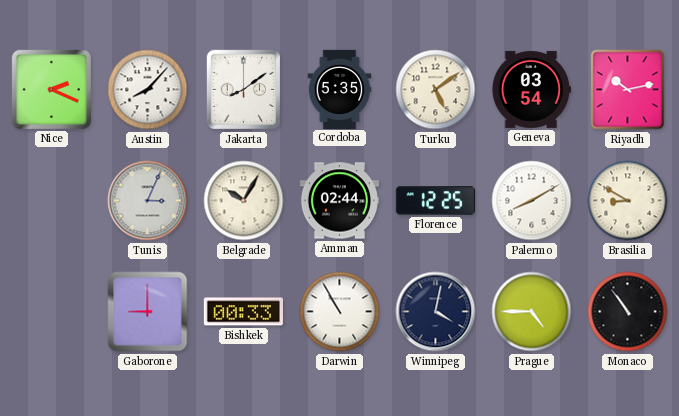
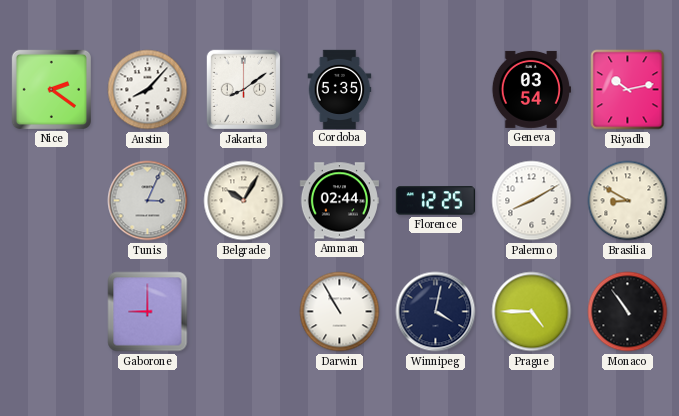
Nice: 2:19 -> 2:21
Turku: 5:09 -> none
Bishkek: 00:33 -> none
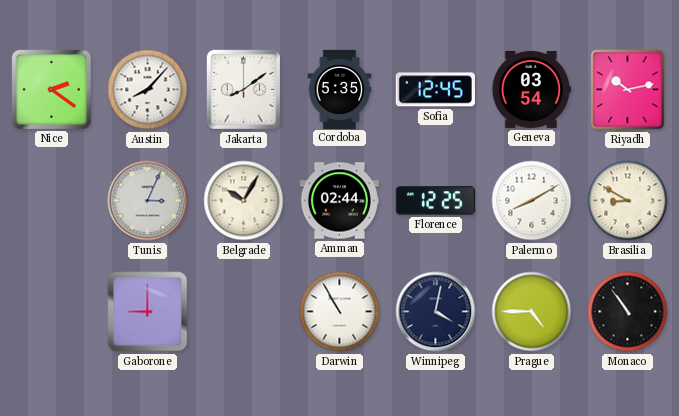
Sofia: none -> 12:45
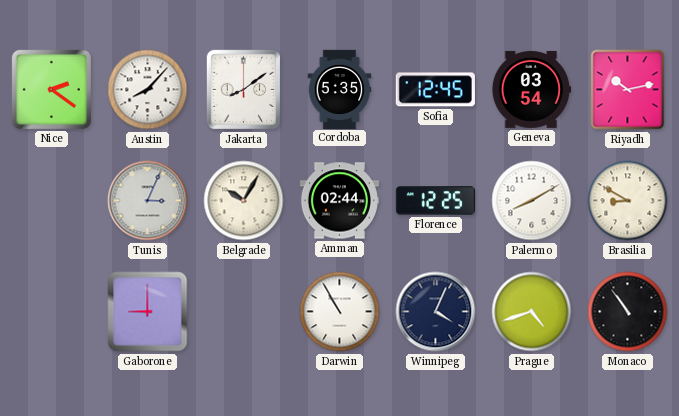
Winnipeg: 4:02 -> 4:04
Prague: 4:45 -> 4:42
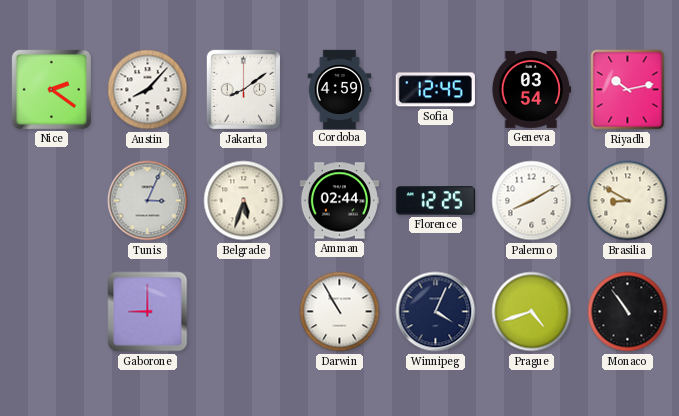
Cordoba: 5:35 -> 4:59
Belgrade: 10:05 -> 5:33
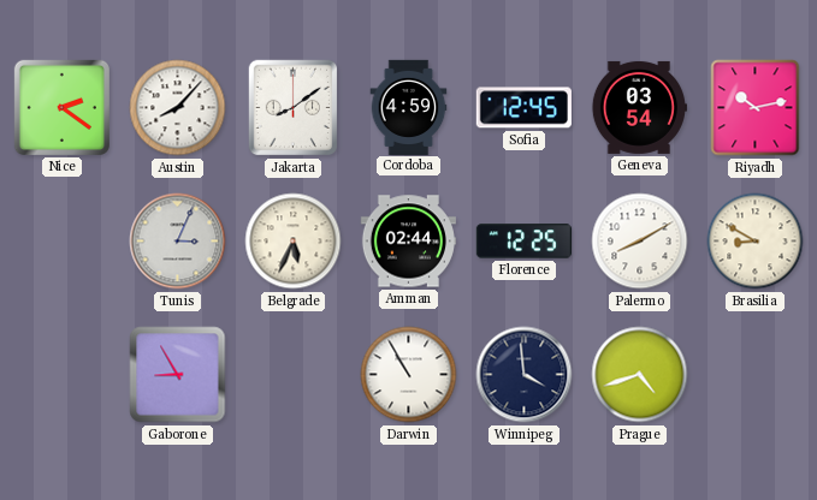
Belgrade: 5:33 -> 5:34
Gaborone: 9:00 -> 8:55
Winnipeg: 4:04 -> 3:59
Monaco: 10:54 -> none
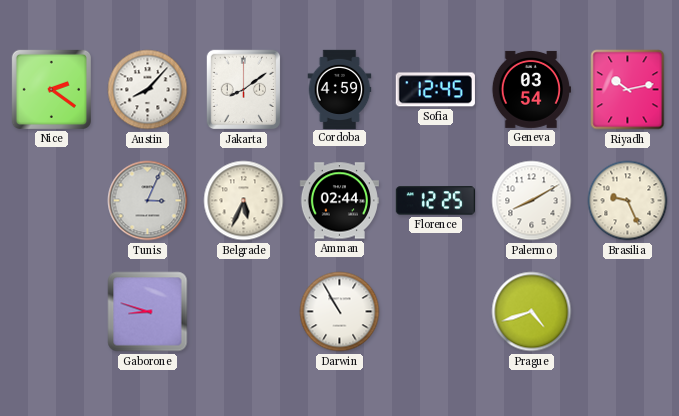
Brasilia: 8:50 -> 9:26
Gaborone: 8:55 -> 8:48
Winnipeg: 3:59 -> none
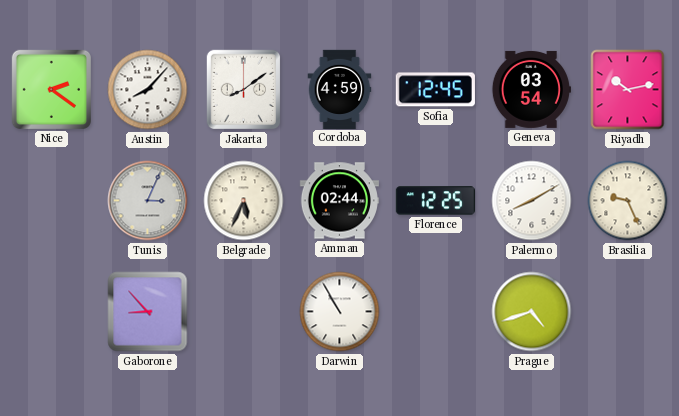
Gaborone: 8:48 -> 8:53
